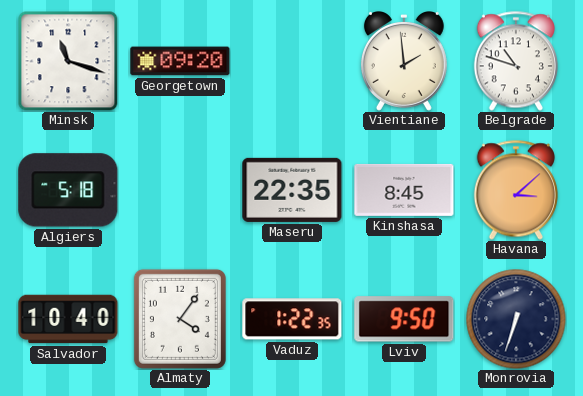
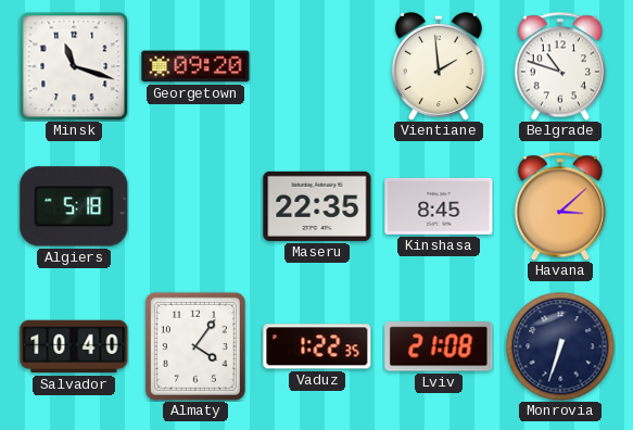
Lviv: 9:50 -> 21:08
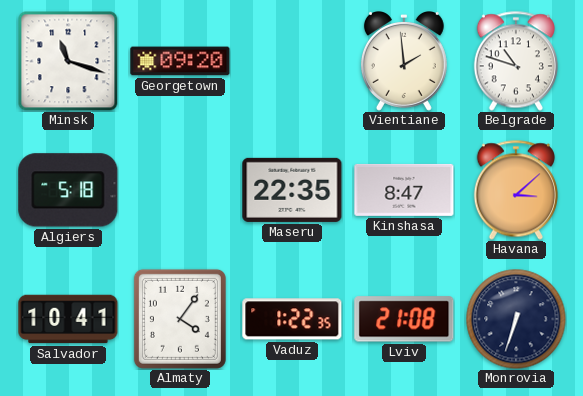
Kinshasa: 8:45 -> 8:47
Salvador: 10:40 -> 10:41
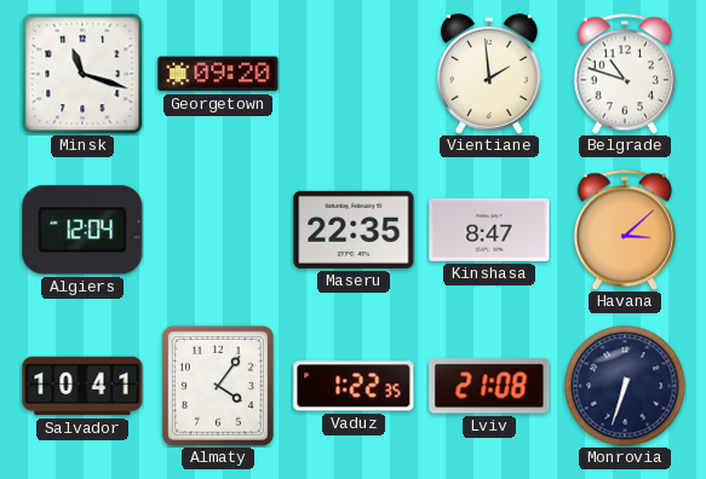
Algiers: 5:18 -> 12:04
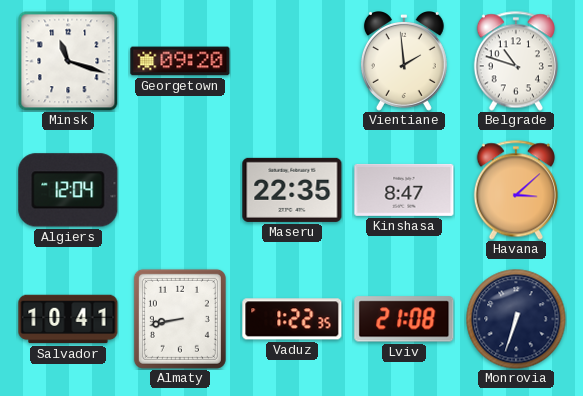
Almaty: 4:06 -> 8:43
